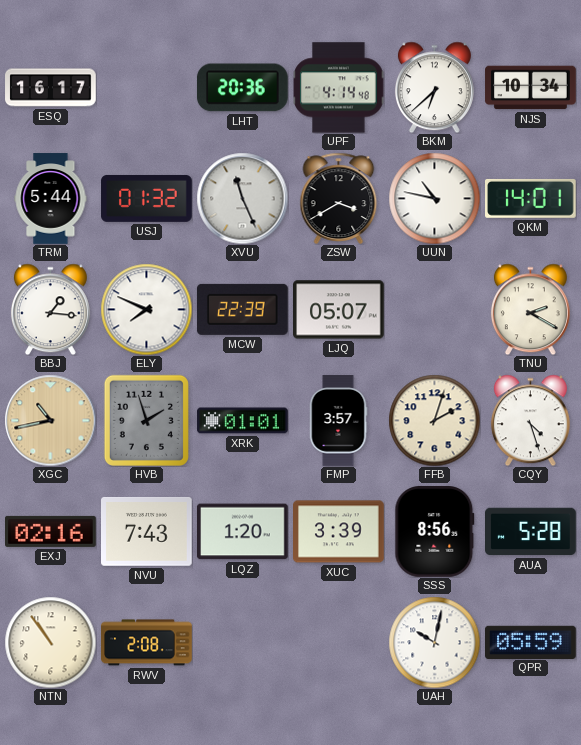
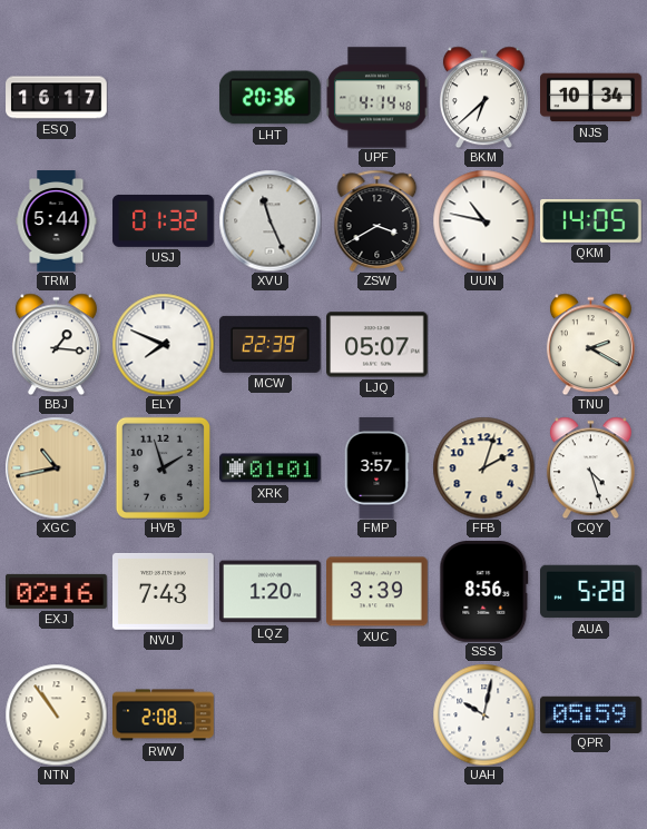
QKM: 14:01 -> 14:05
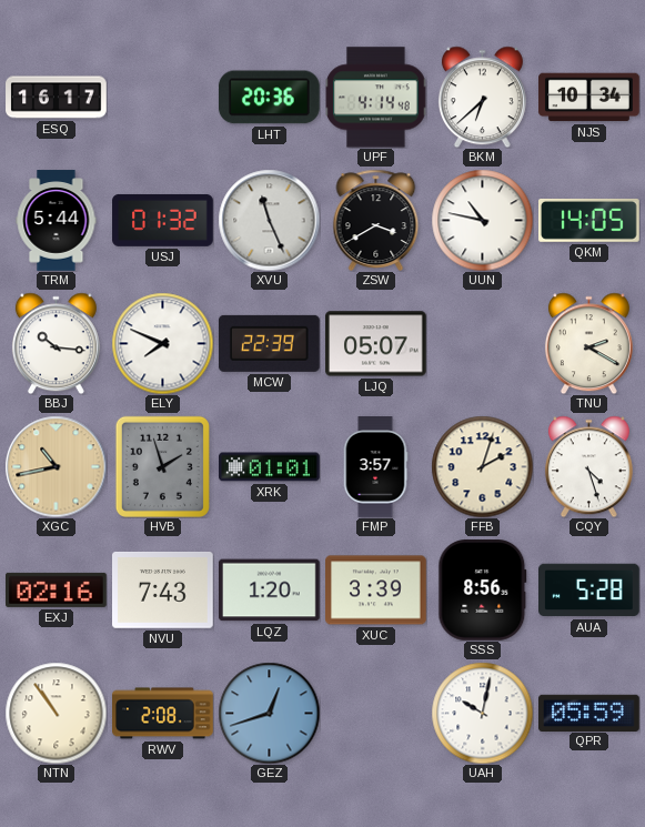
BBJ: 1:16 -> 10:16
GEZ: none -> 12:42
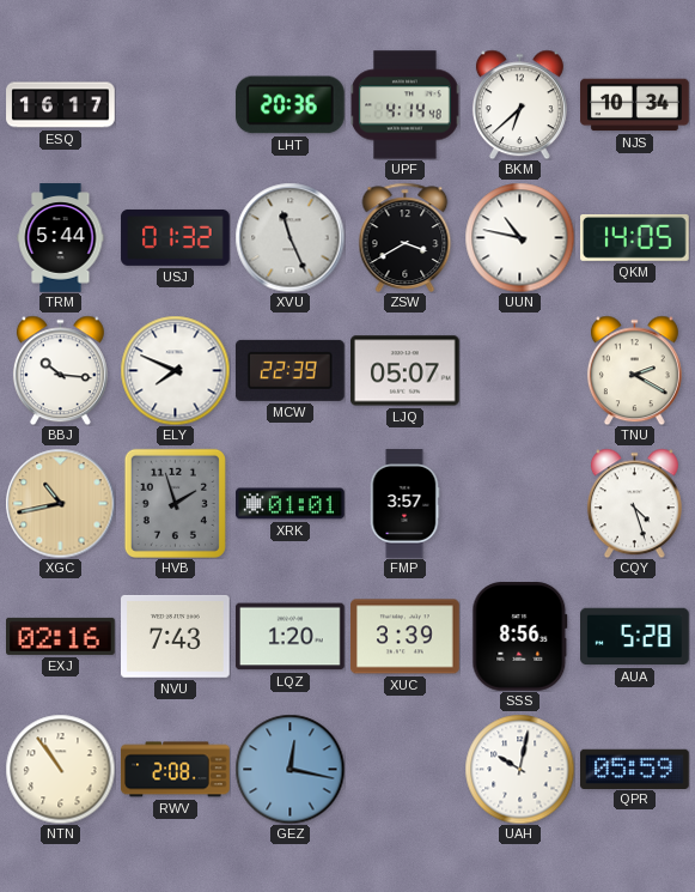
FFB: 2:03 -> none
GEZ: 12:42 -> 12:17
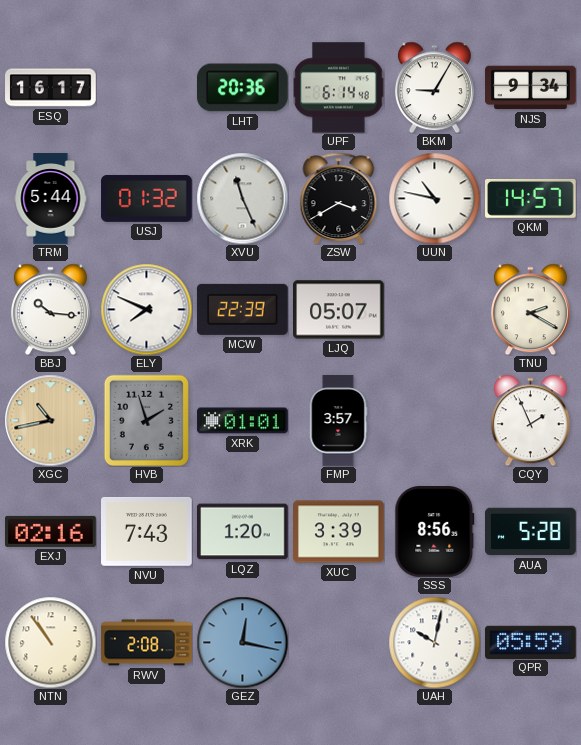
UPF: 4:14 -> 6:14
BKM: 6:38 -> 9:05
NJS: 10:34 -> 9:34
QKM: 14:05 -> 14:57
CQY: 4:27 -> 1:56
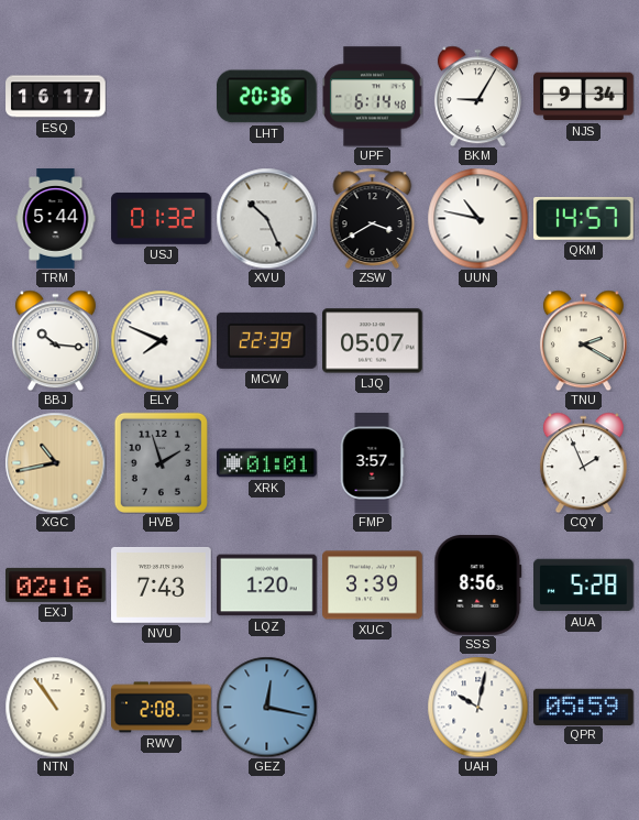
XVU: 11:26 -> 10:26
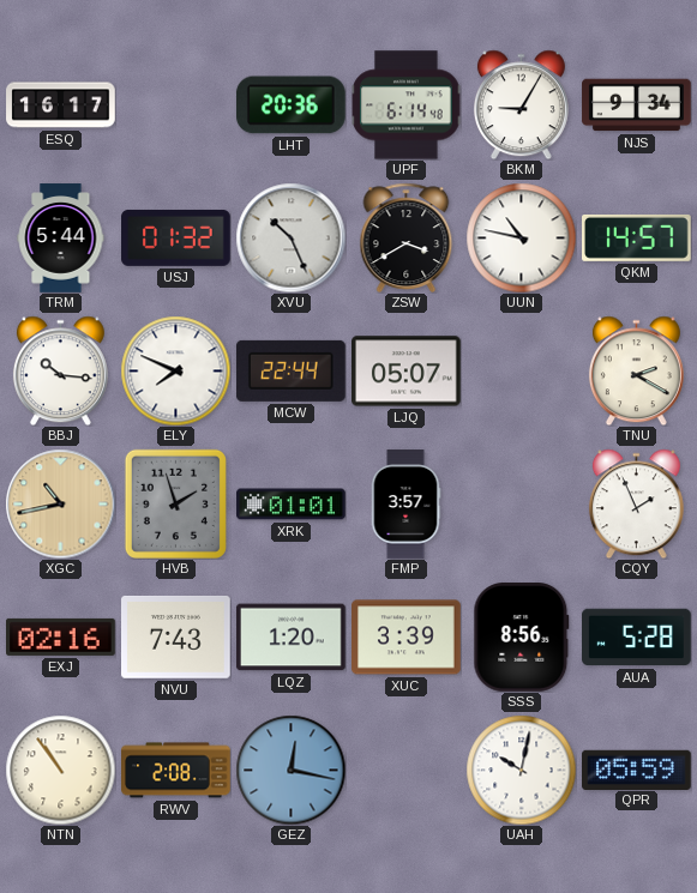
MCW: 22:39 -> 22:44
